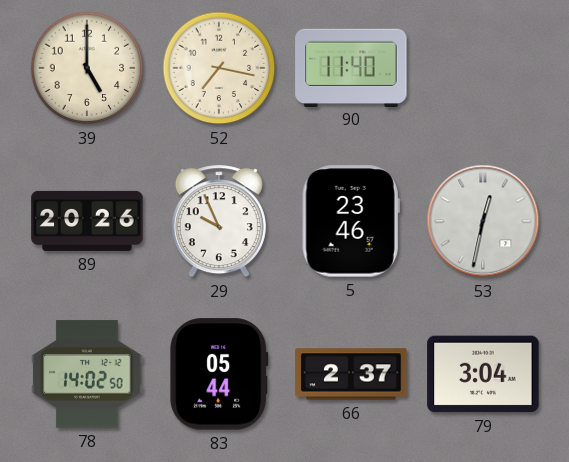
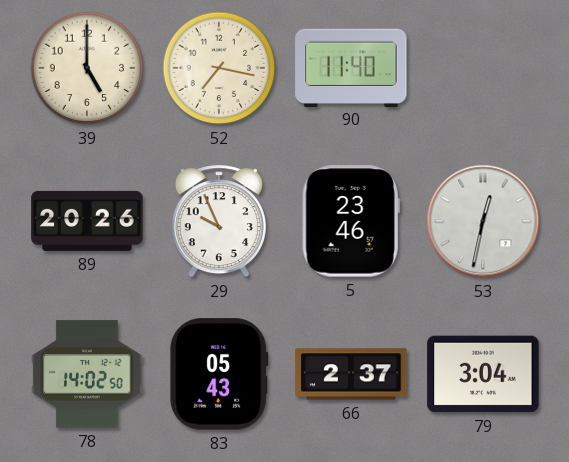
83: 05:44 -> 05:43
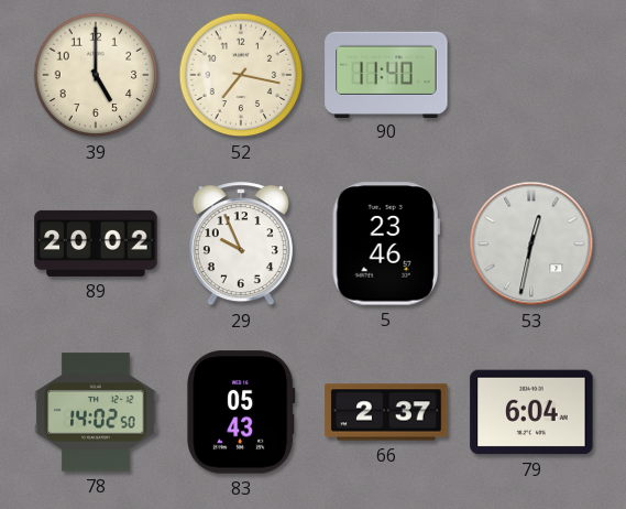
89: 20:26 -> 20:02
79: 3:04 -> 6:04
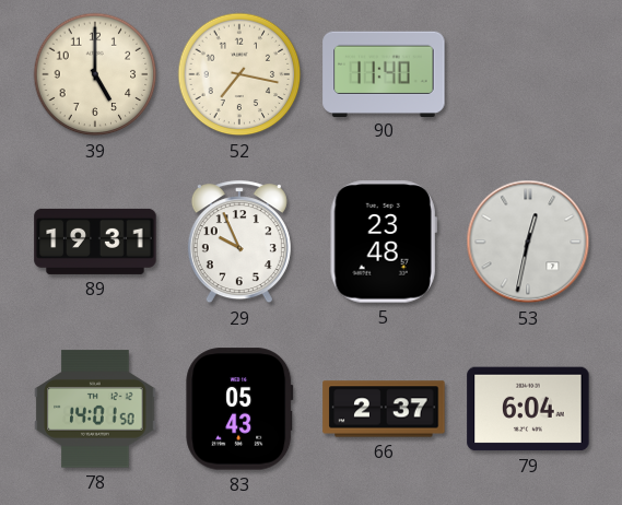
89: 20:02 -> 19:31
5: 23:46 -> 23:48
78: 14:02 -> 14:01
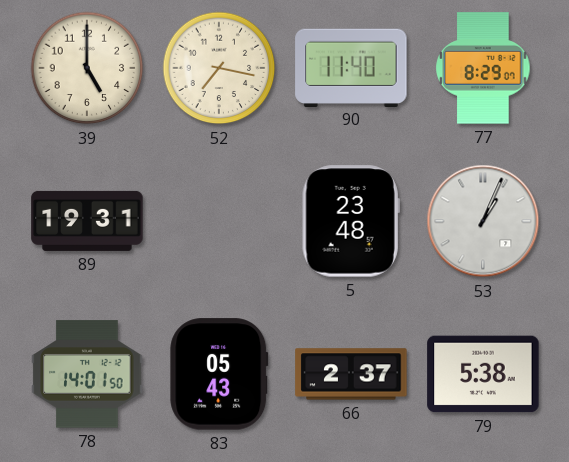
77: none -> 8:29
29: 9:56 -> none
53: 12:32 -> 1:04
79: 6:04 -> 5:38
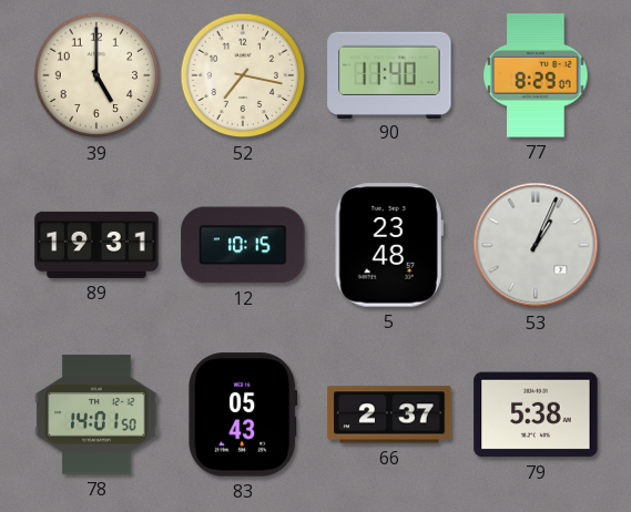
12: none -> 10:15
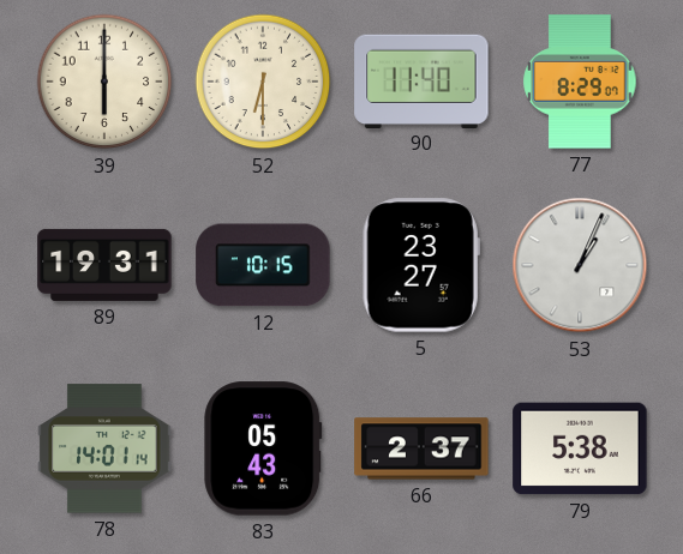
39: 5:00 -> 6:00
52: 7:17 -> 6:30
5: 23:48 -> 23:27
78: 14:01:50 -> 14:01:14
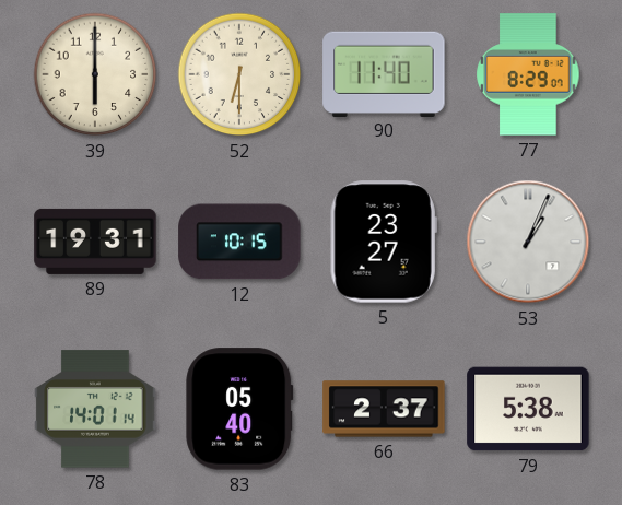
83: 05:43 -> 05:40
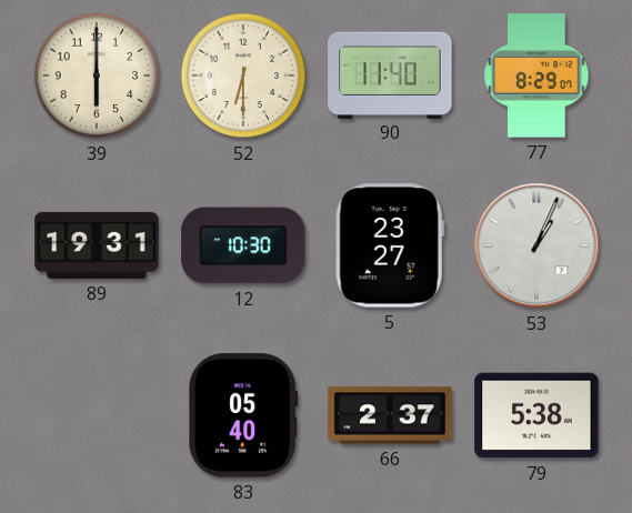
12: 10:15 -> 10:30
78: 14:01 -> none
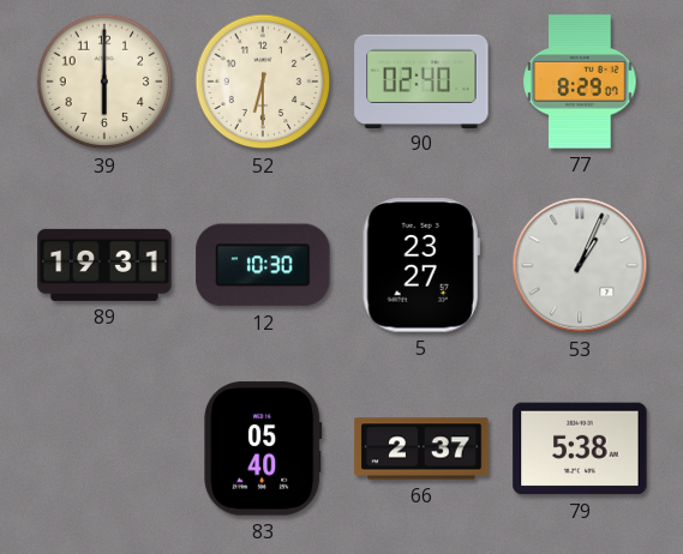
90: 11:40 -> 02:40
